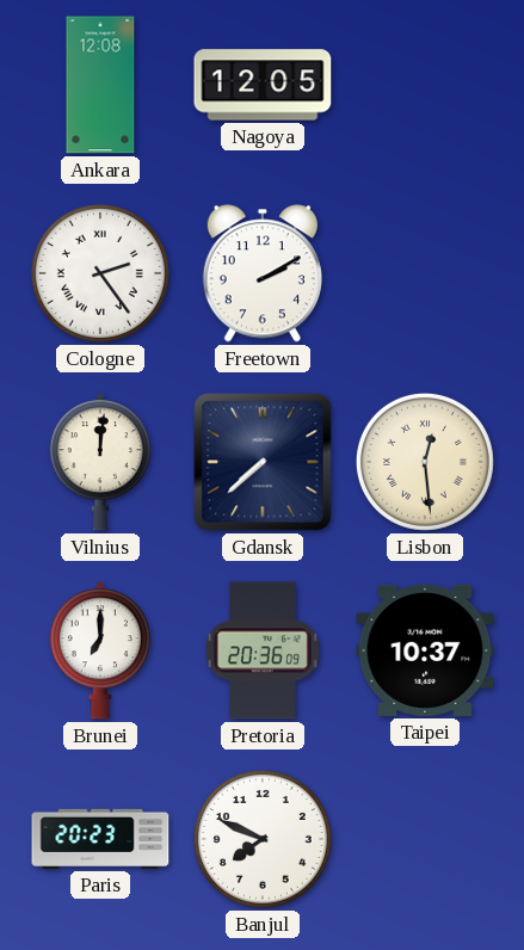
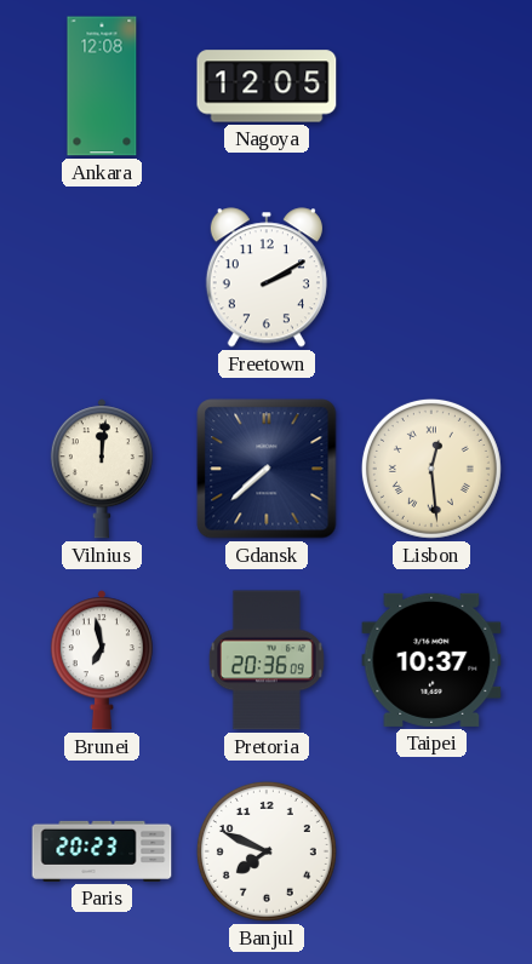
Cologne: 2:24 -> none
Brunei: 7:00 -> 6:58
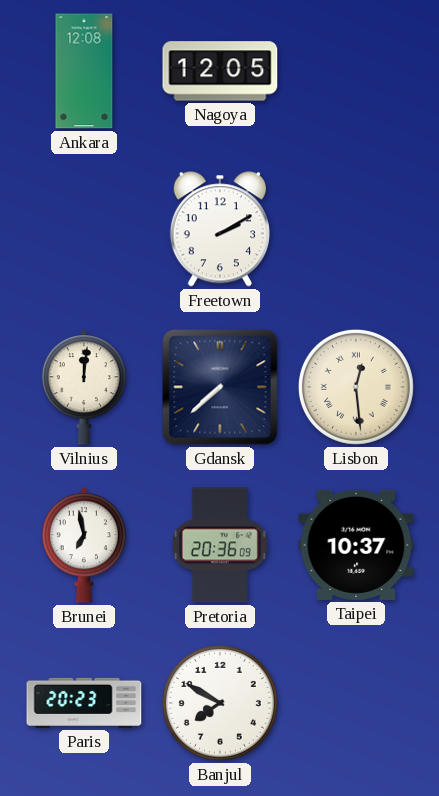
Banjul: 7:49 -> 7:50
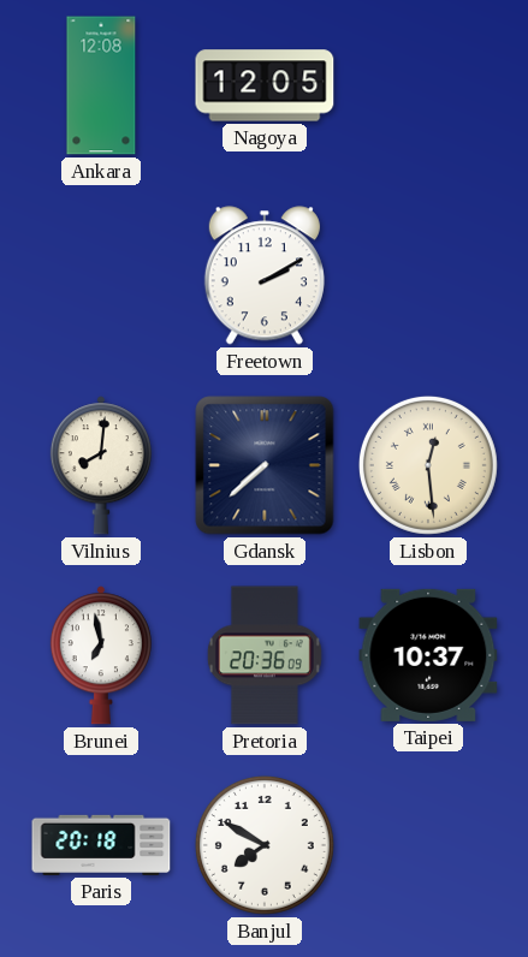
Vilnius: 12:01 -> 8:01
Paris: 20:23 -> 20:18
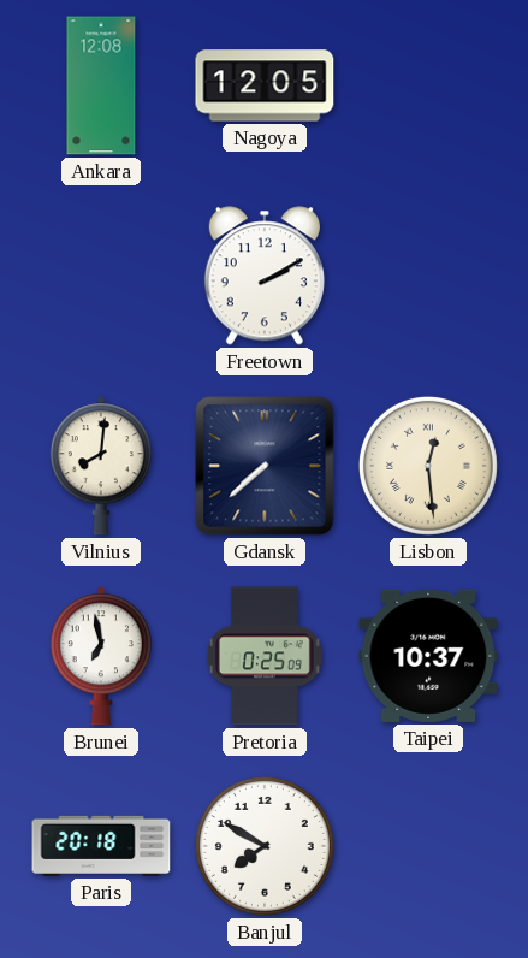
Pretoria: 20:36 -> 0:25
